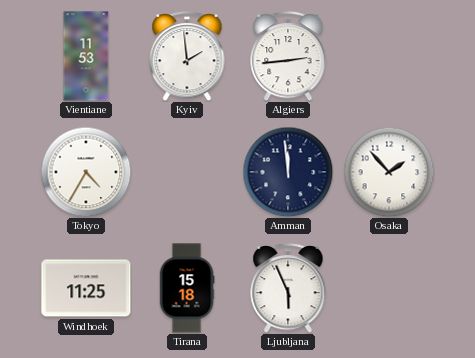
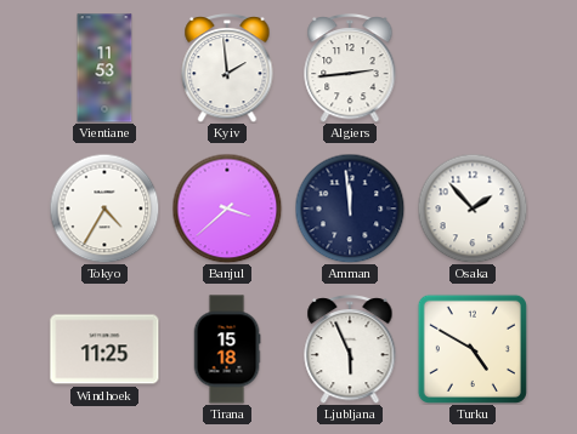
Banjul: none -> 3:38
Turku: none -> 4:50
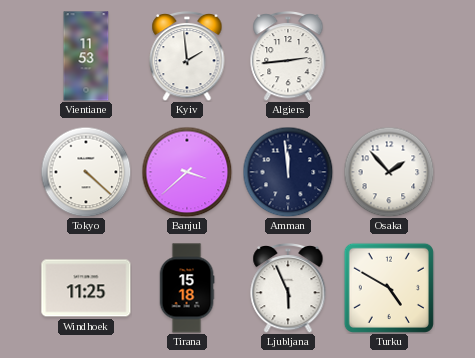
Tokyo: 4:35 -> 4:22
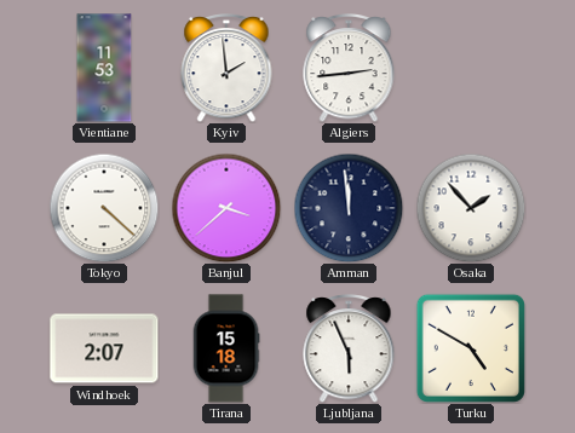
Windhoek: 11:25 -> 2:07
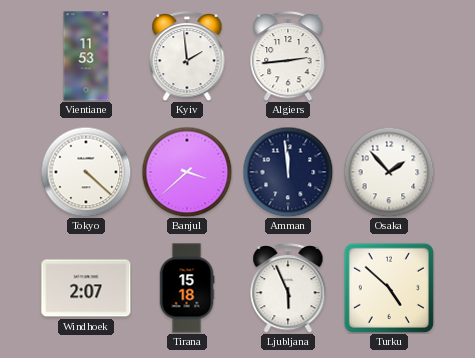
Turku: 4:50 -> 4:52
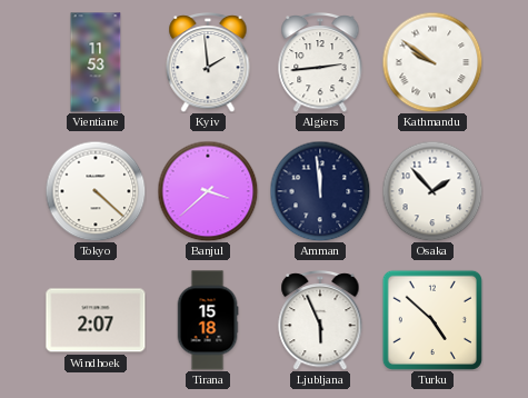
Kathmandu: none -> 9:51
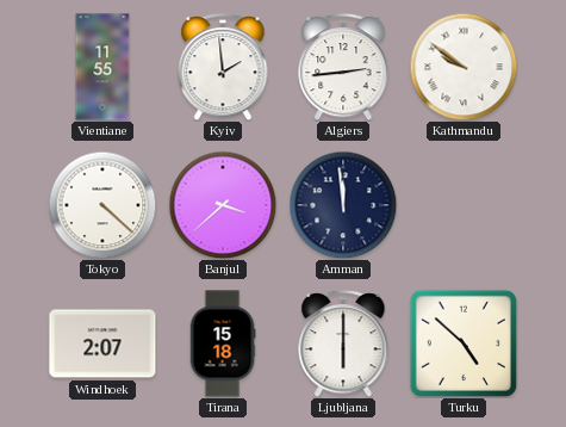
Vientiane: 11:53 -> 11:55
Osaka: 1:53 -> none
Ljubljana: 5:56 -> 6:00
